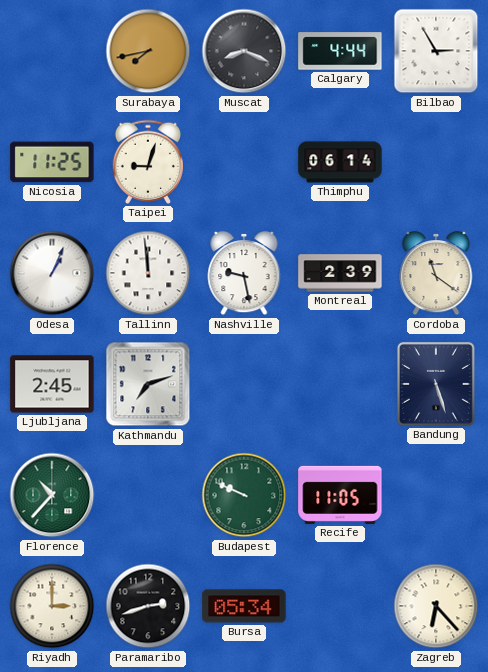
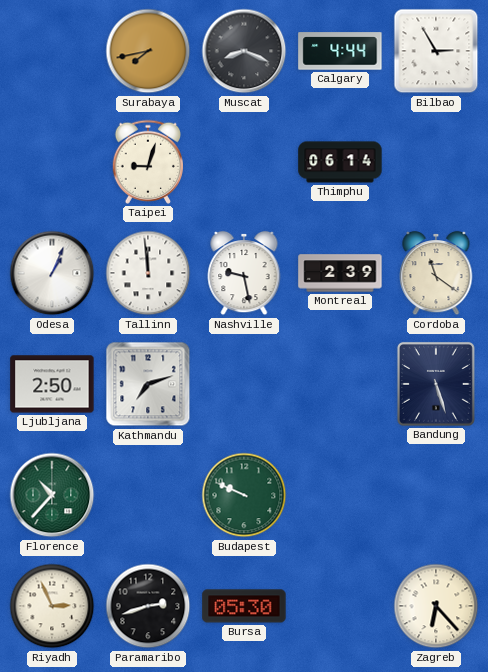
Nicosia: 11:25 -> none
Ljubljana: 2:45 -> 2:50
Recife: 11:05 -> none
Riyadh: 3:00 -> 2:56
Bursa: 05:34 -> 05:30
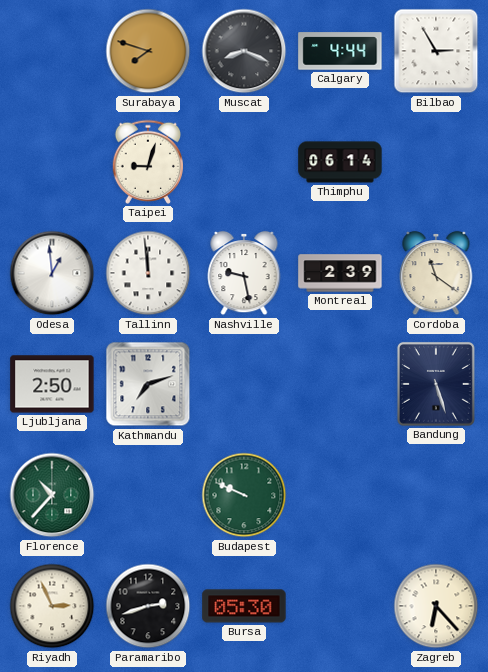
Surabaya: 7:43 -> 7:48
Odesa: 1:04 -> 12:59
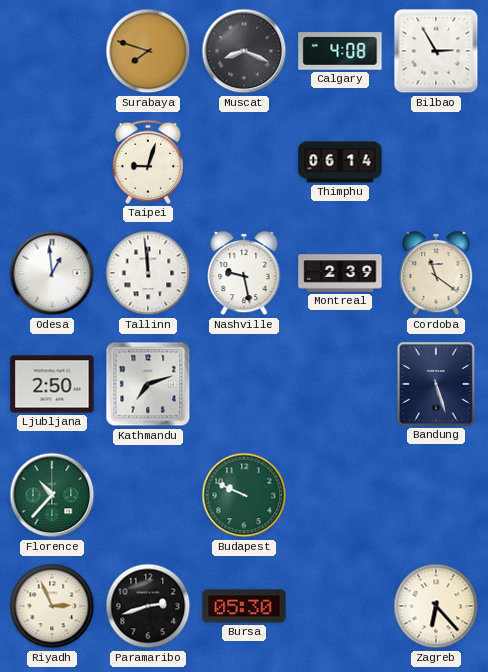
Calgary: 4:44 -> 4:08
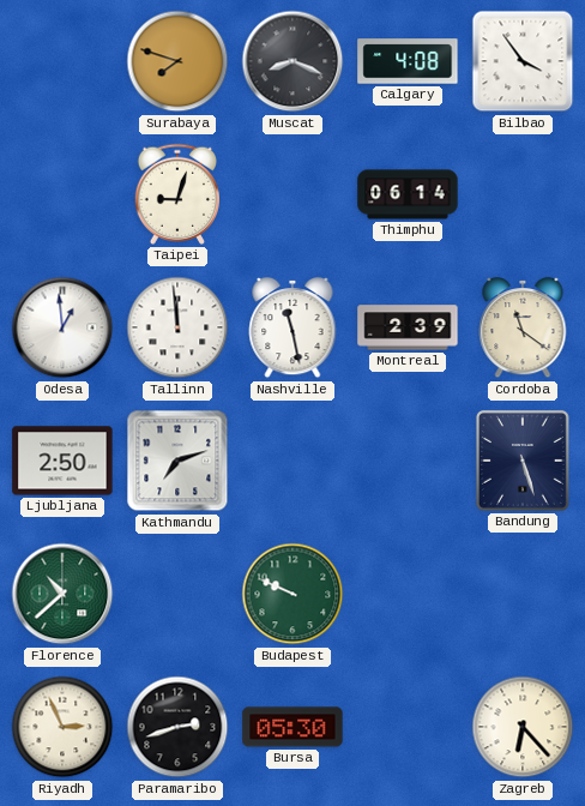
Bilbao: 2:55 -> 3:54
Nashville: 9:28 -> 11:28
Florence: 10:37 -> 10:38
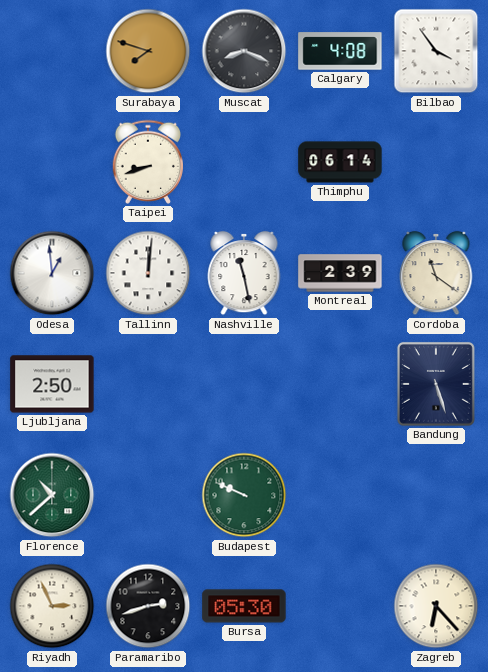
Taipei: 9:03 -> 8:42
Tallinn: 11:59 -> 12:01
Kathmandu: 7:12 -> none
